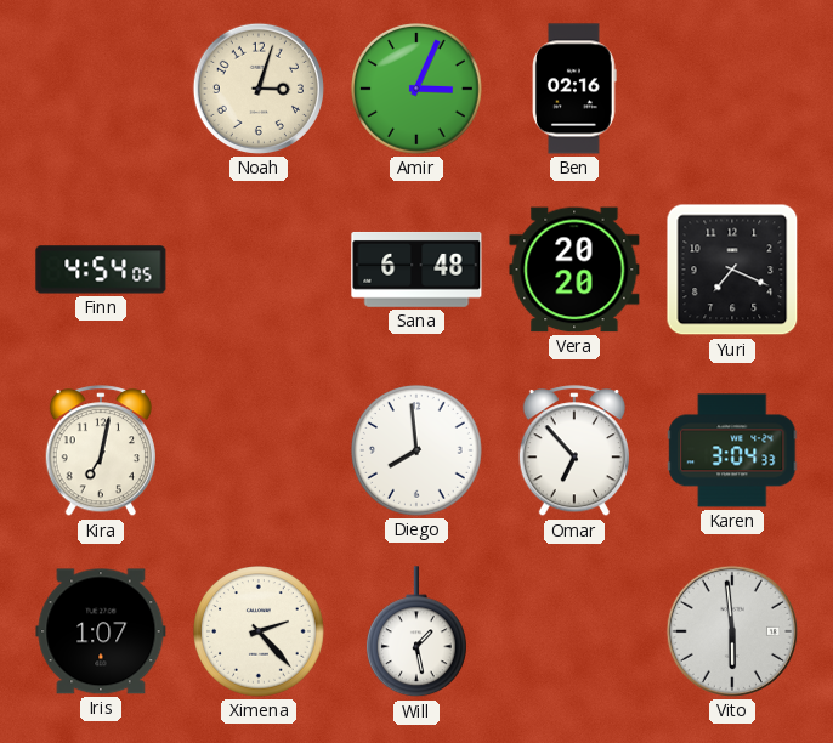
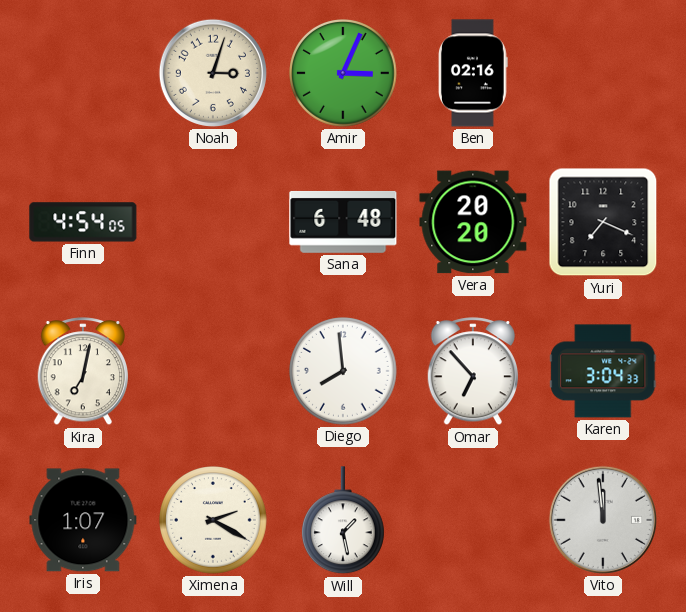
Ximena: 2:23 -> 2:20
Vito: 5:59 -> 11:59
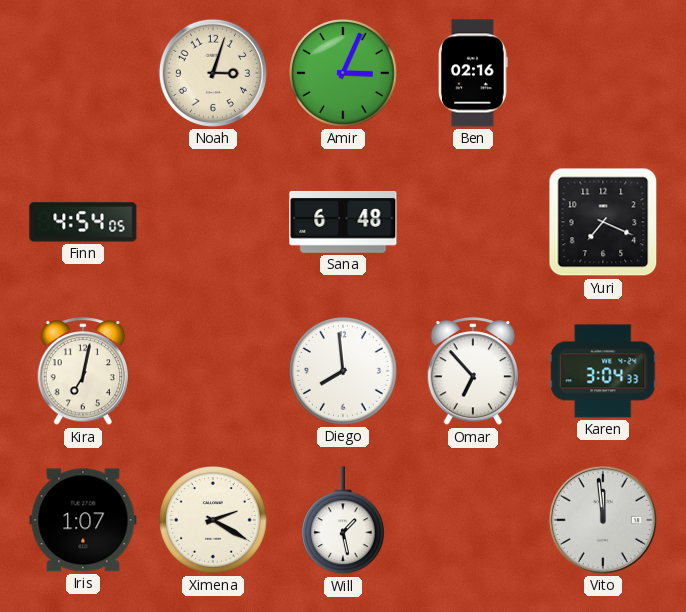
Vera: 20:20 -> none
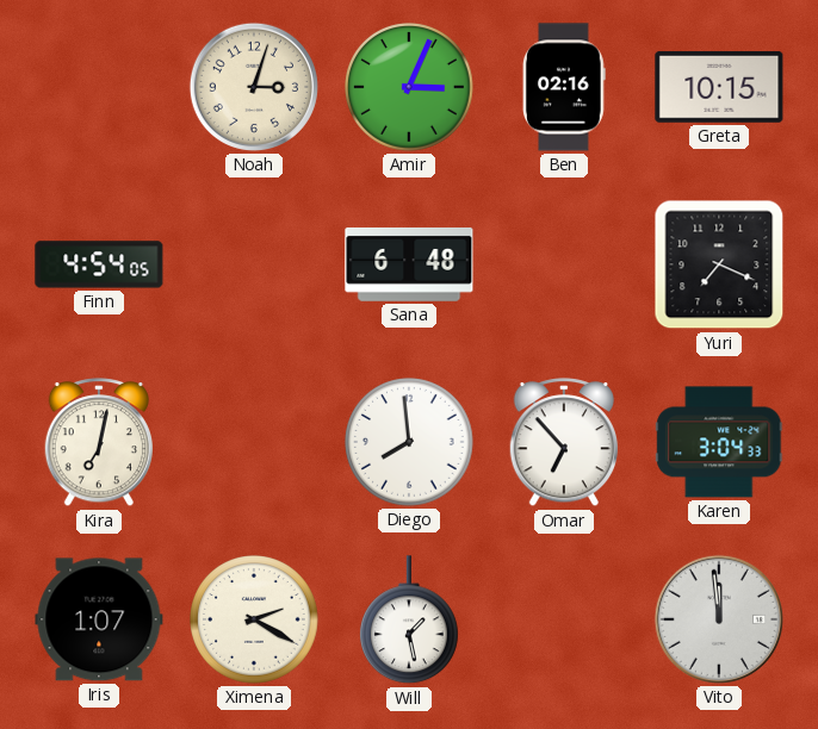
Greta: none -> 10:15
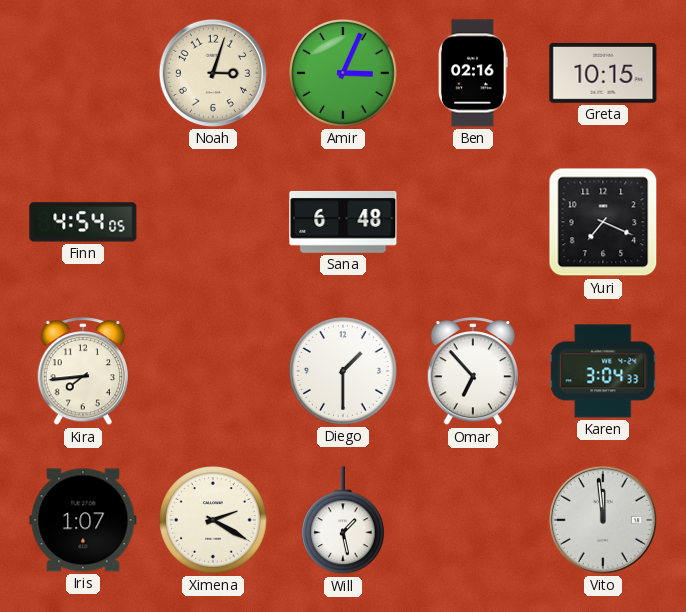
Kira: 7:02 -> 7:44
Diego: 7:59 -> 1:30
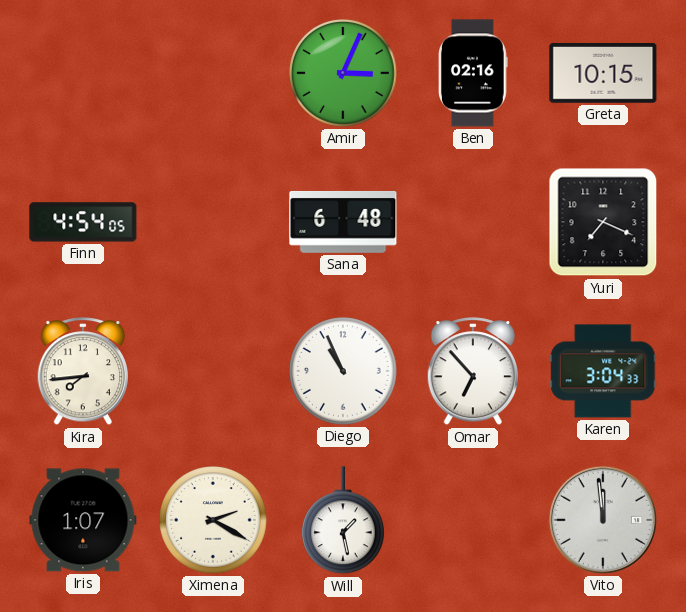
Noah: 3:03 -> none
Diego: 1:30 -> 10:56
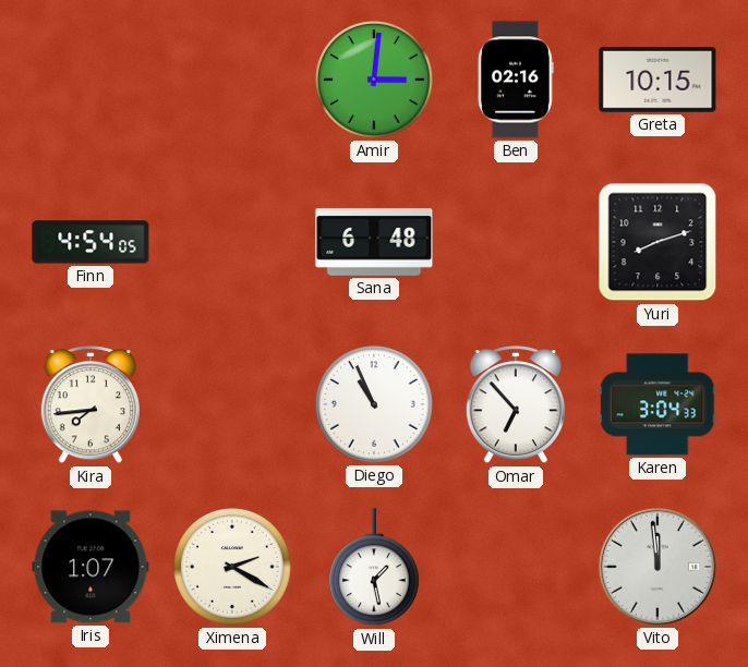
Amir: 3:04 -> 3:01
Yuri: 7:19 -> 8:12
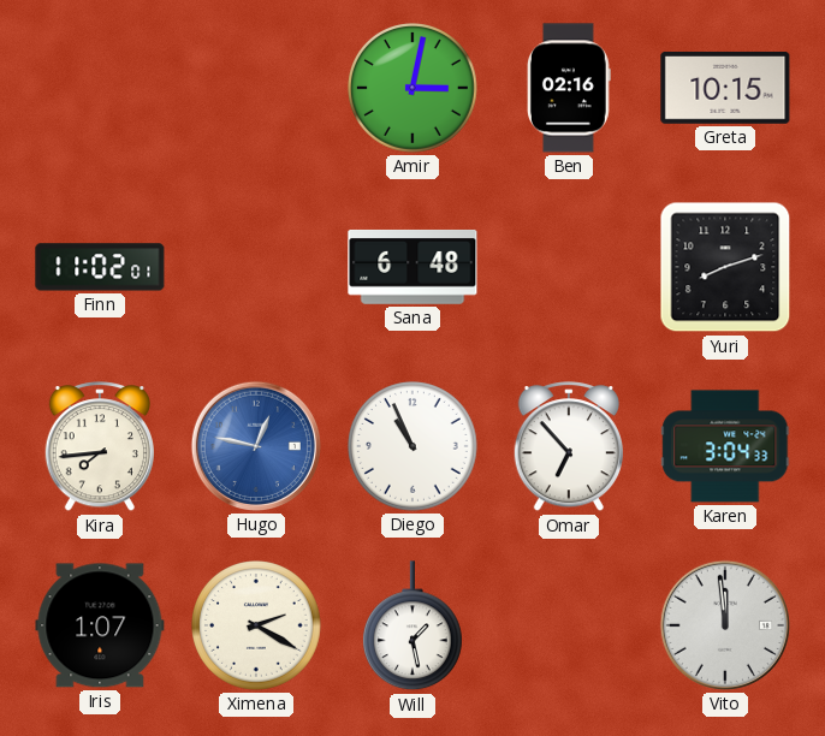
Amir: 3:01 -> 3:02
Finn: 4:54 -> 11:02
Hugo: none -> 12:47
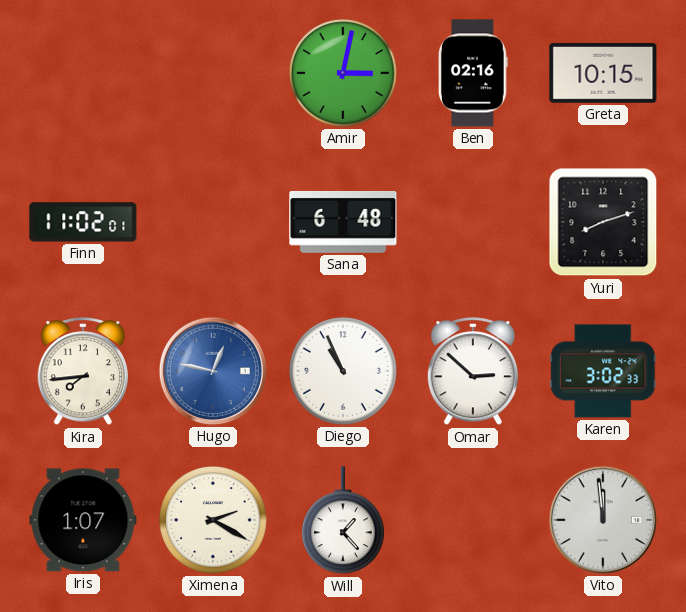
Omar: 6:53 -> 2:52
Karen: 3:04 -> 3:02
Will: 1:28 -> 1:23
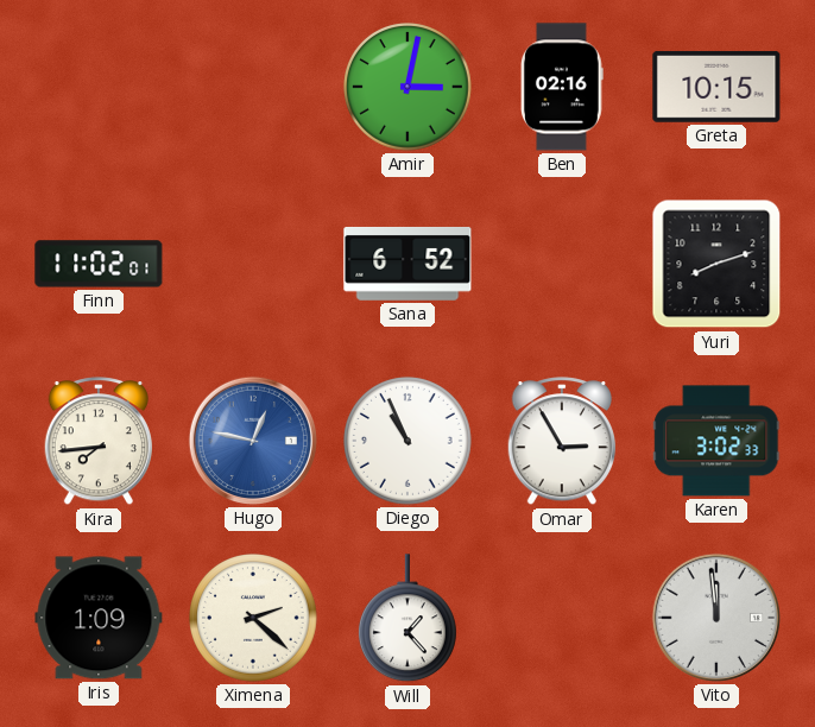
Sana: 6:48 -> 6:52
Omar: 2:52 -> 2:55
Iris: 1:07 -> 1:09
Ximena: 2:20 -> 2:22
